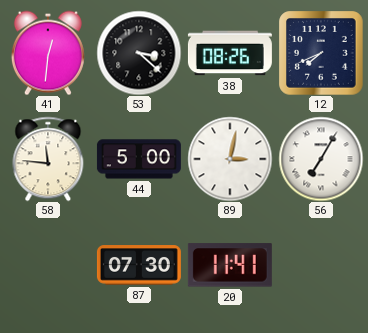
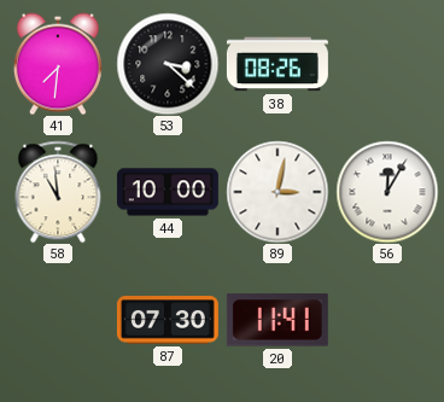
41: 12:31 -> 7:31
12: 7:41 -> none
58: 11:46 -> 10:59
44: 5:00 -> 10:00
56: 7:05 -> 12:05
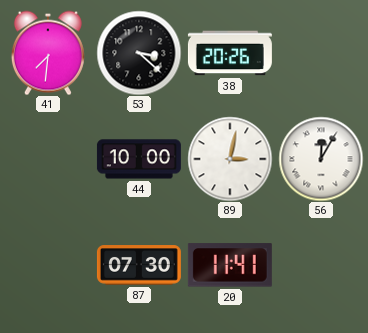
38: 08:26 -> 20:26
58: 10:59 -> none
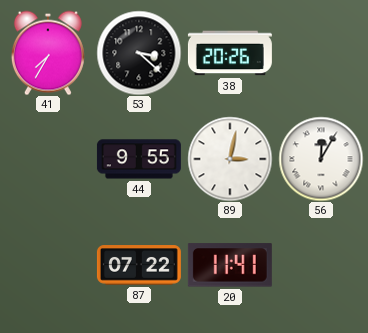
41: 7:31 -> 7:35
44: 10:00 -> 9:55
87: 07:30 -> 07:22
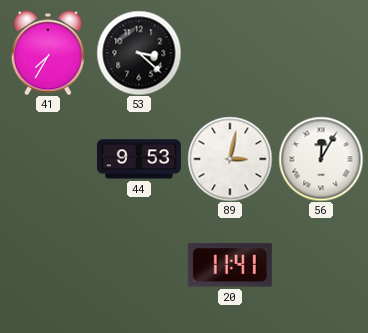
38: 20:26 -> none
44: 9:55 -> 9:53
87: 07:22 -> none
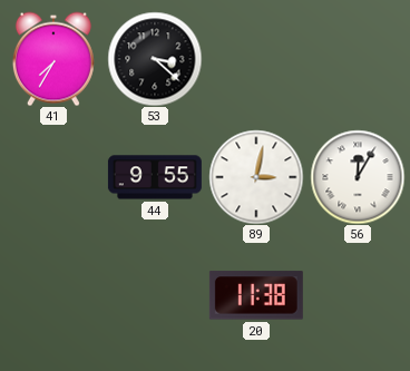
44: 9:53 -> 9:55
20: 11:41 -> 11:38
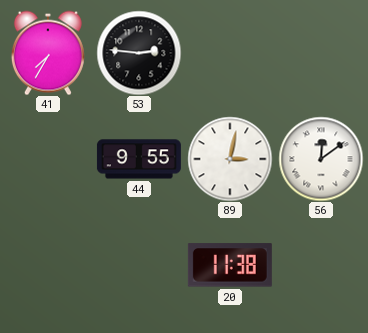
53: 3:22 -> 2:46
56: 12:05 -> 12:09
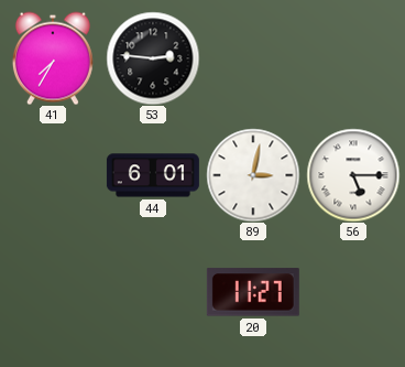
44: 9:55 -> 6:01
56: 12:09 -> 5:15
20: 11:38 -> 11:27
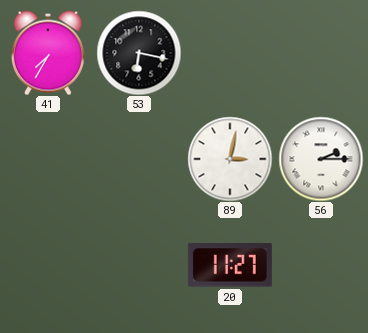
53: 2:46 -> 6:17
44: 6:01 -> none
56: 5:15 -> 2:15
